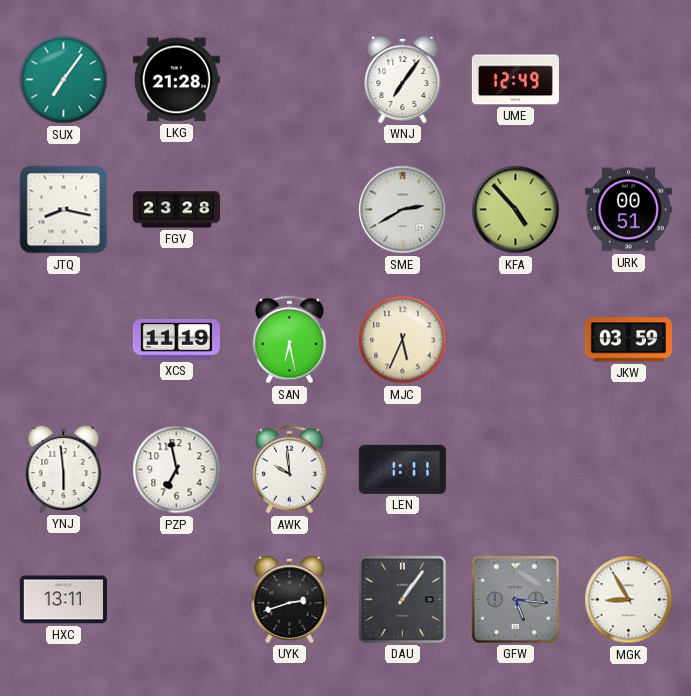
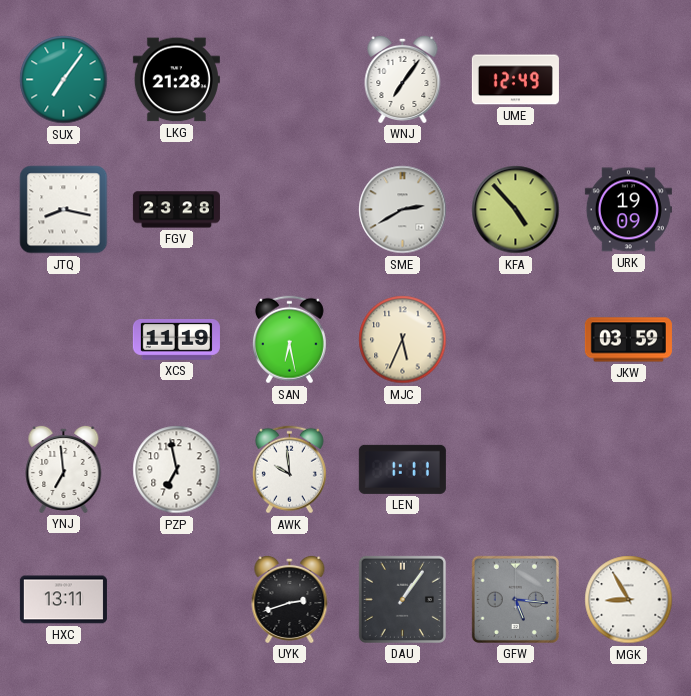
URK: 00:51 -> 19:09
YNJ: 5:59 -> 6:59
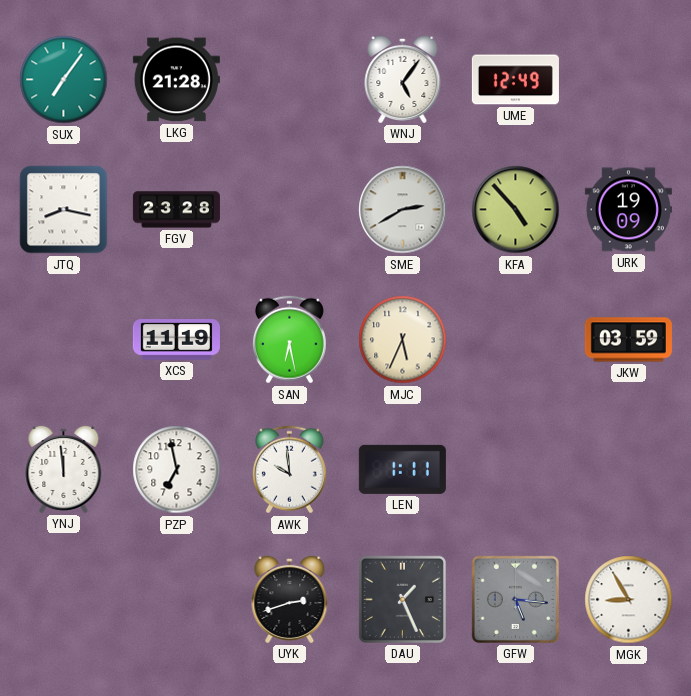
WNJ: 7:06 -> 5:06
YNJ: 6:59 -> 11:59
HXC: 13:11 -> none
DAU: 1:06 -> 1:26
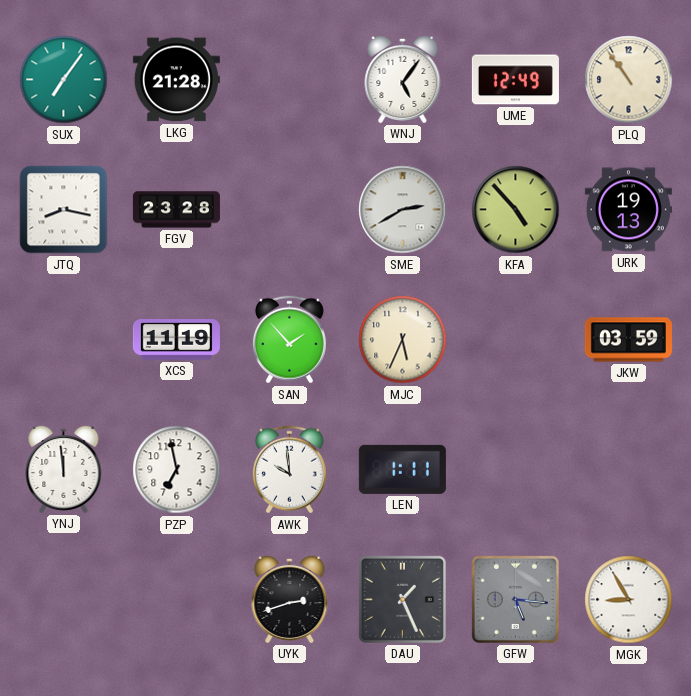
PLQ: none -> 10:54
URK: 19:09 -> 19:13
SAN: 6:28 -> 1:53
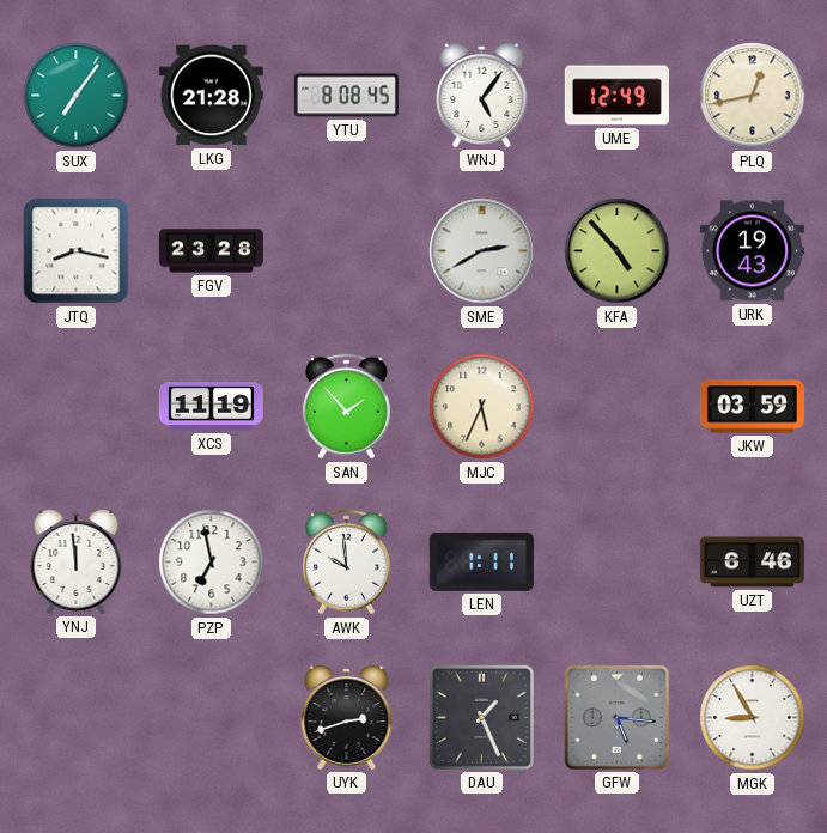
YTU: none -> 8:08
PLQ: 10:54 -> 12:43
URK: 19:13 -> 19:43
UZT: none -> 6:46
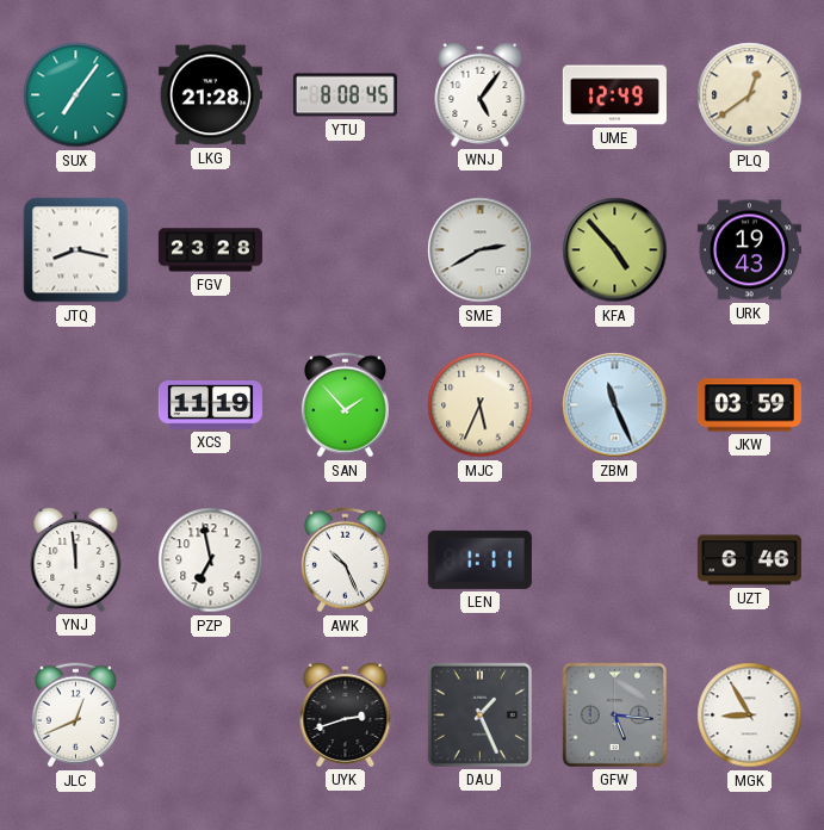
PLQ: 12:43 -> 12:39
ZBM: none -> 11:26
AWK: 9:59 -> 10:26
JLC: none -> 12:41
